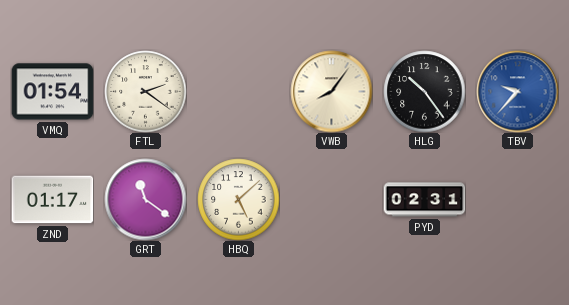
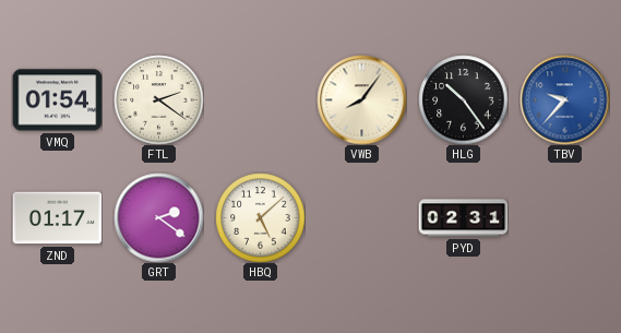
GRT: 11:21 -> 2:21
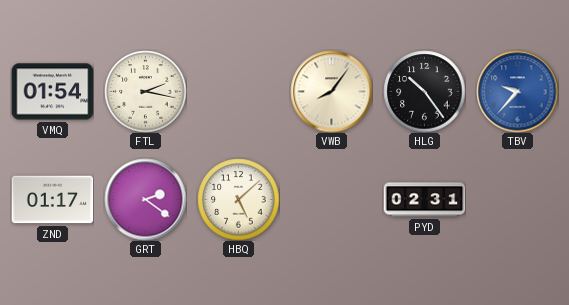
FTL: 2:21 -> 2:17
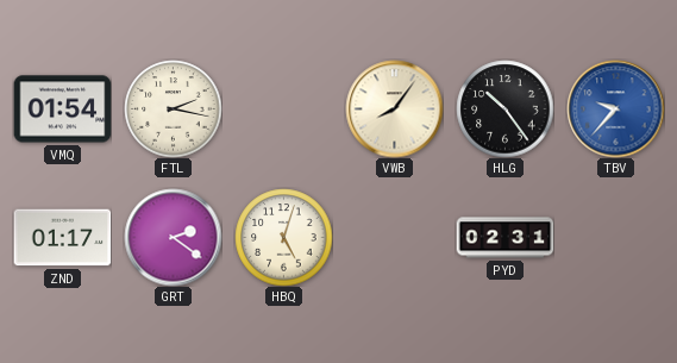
HBQ: 5:08 -> 5:03
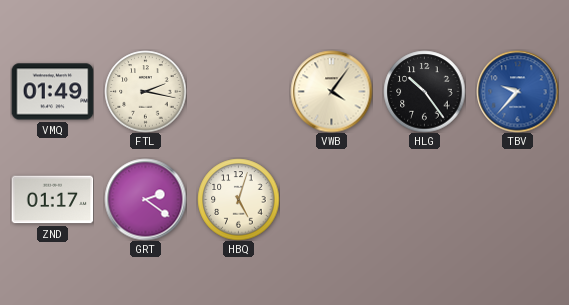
VMQ: 01:54 -> 01:49
VWB: 8:06 -> 4:06
PYD: 02:31 -> none
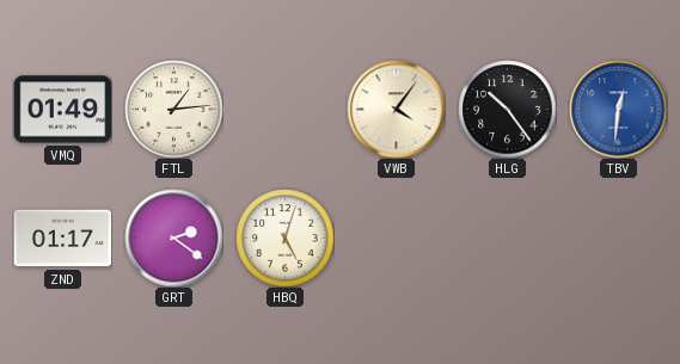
FTL: 2:17 -> 1:14
TBV: 9:37 -> 12:31
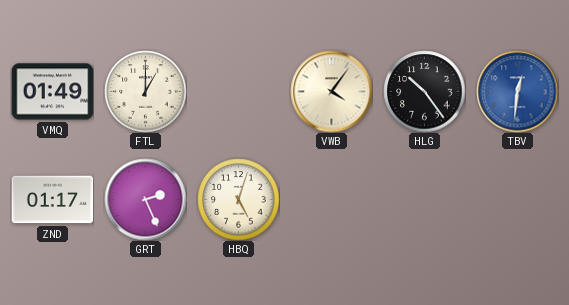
FTL: 1:14 -> 1:00
GRT: 2:21 -> 2:26
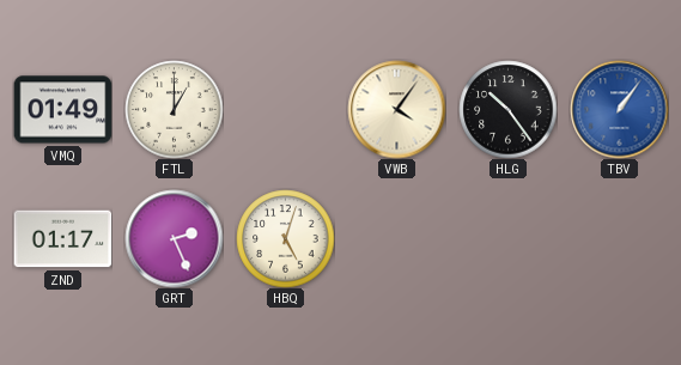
TBV: 12:31 -> 1:06
